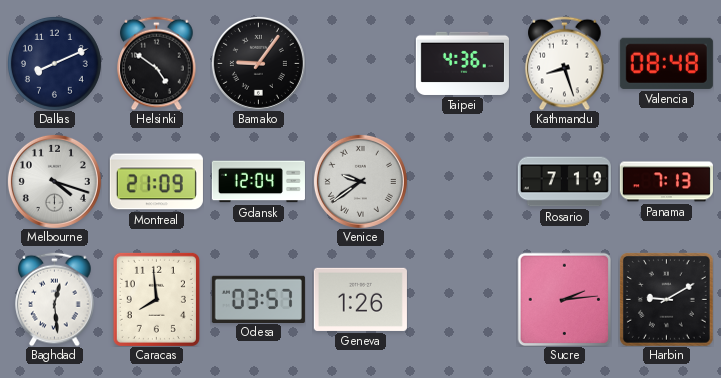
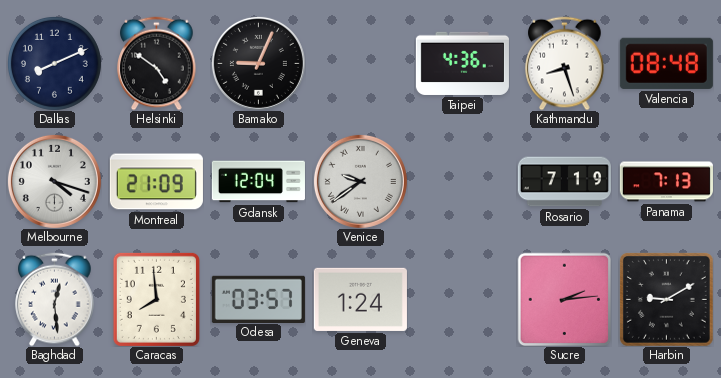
Bamako: 9:06 -> 9:04
Geneva: 1:26 -> 1:24
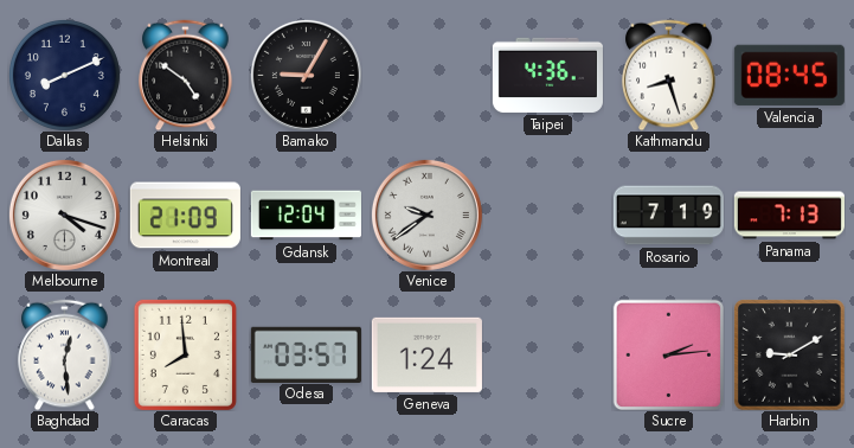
Bamako: 9:04 -> 9:05
Valencia: 08:48 -> 08:45
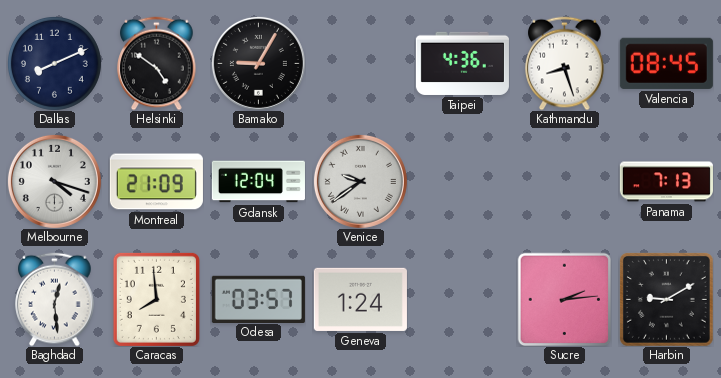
Rosario: 7:19 -> none
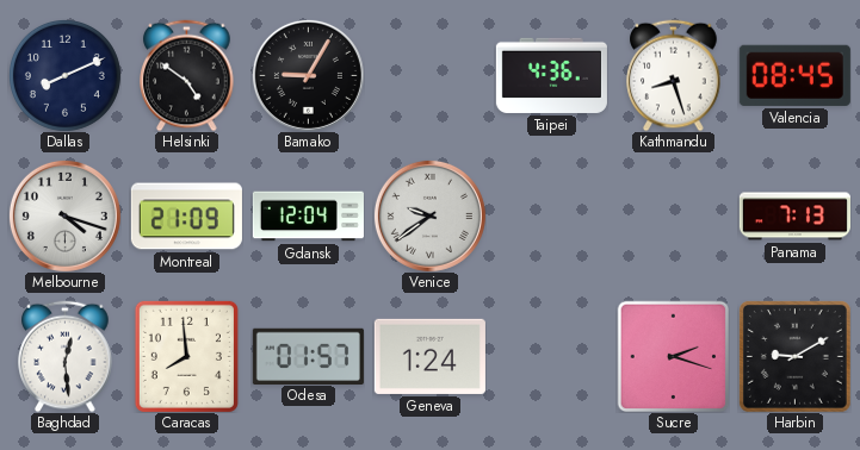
Odesa: 03:57 -> 01:57
Sucre: 2:14 -> 2:18
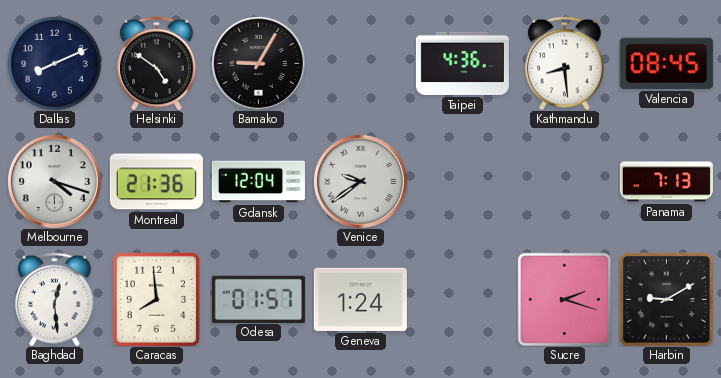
Kathmandu: 8:27 -> 8:29
Montreal: 21:09 -> 21:36
